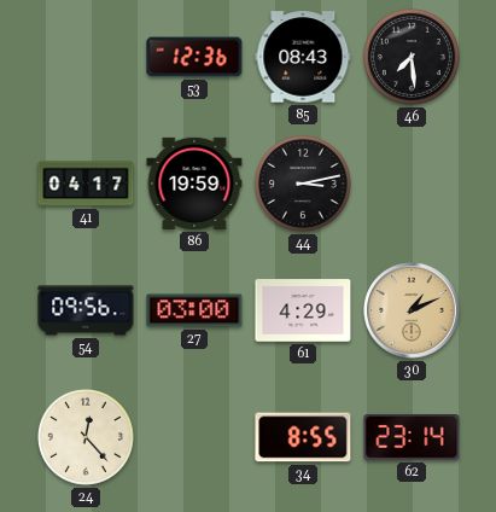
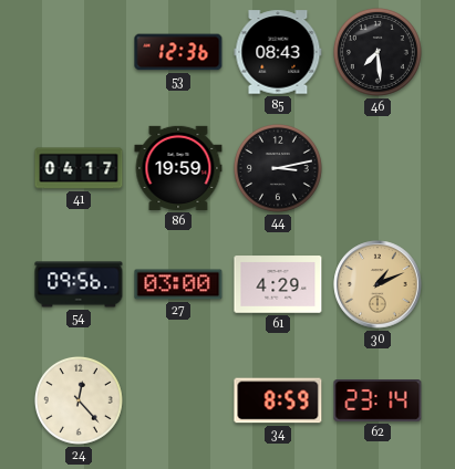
34: 8:55 -> 8:59
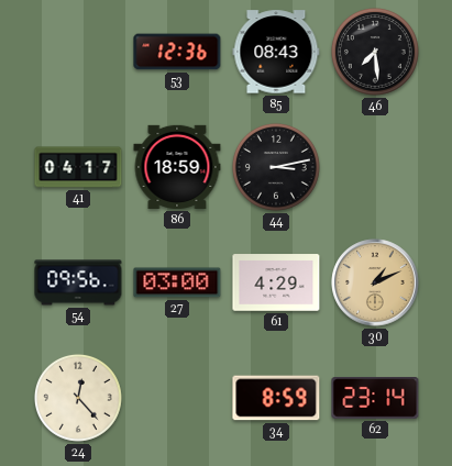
86: 19:59 -> 18:59
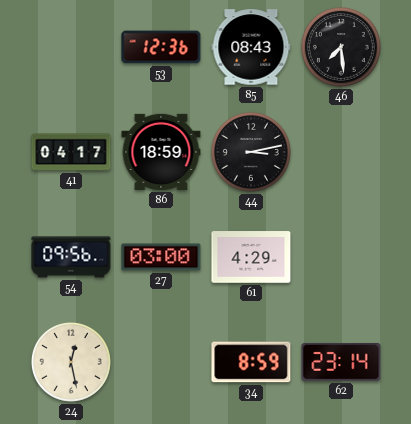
30: 1:11 -> none
24: 12:23 -> 12:28
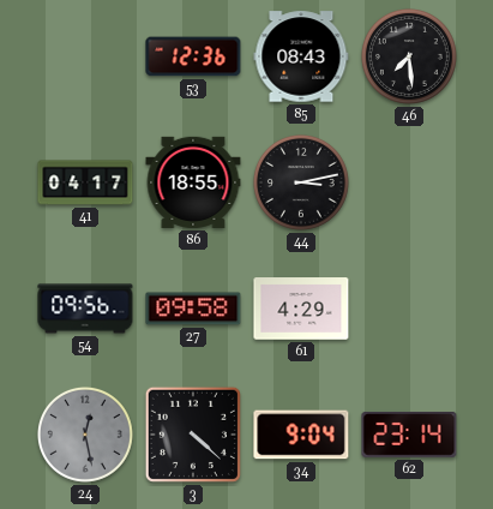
86: 18:59 -> 18:55
27: 03:00 -> 09:58
24 dial: cream -> grey
3: none -> 4:22
34: 8:59 -> 9:04
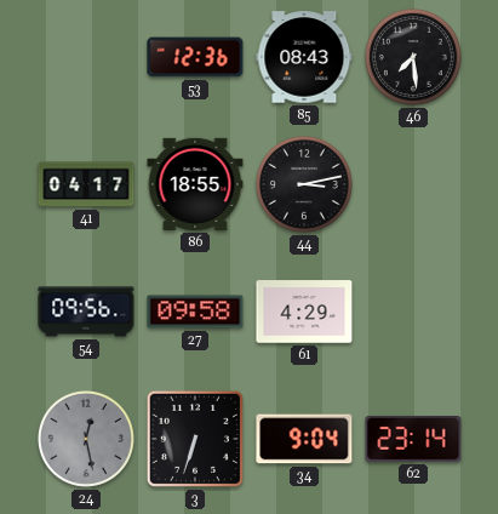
3: 4:22 -> 6:33
